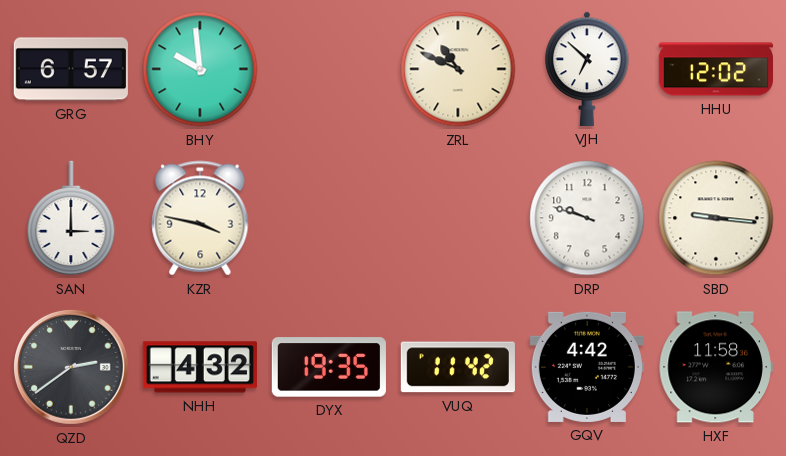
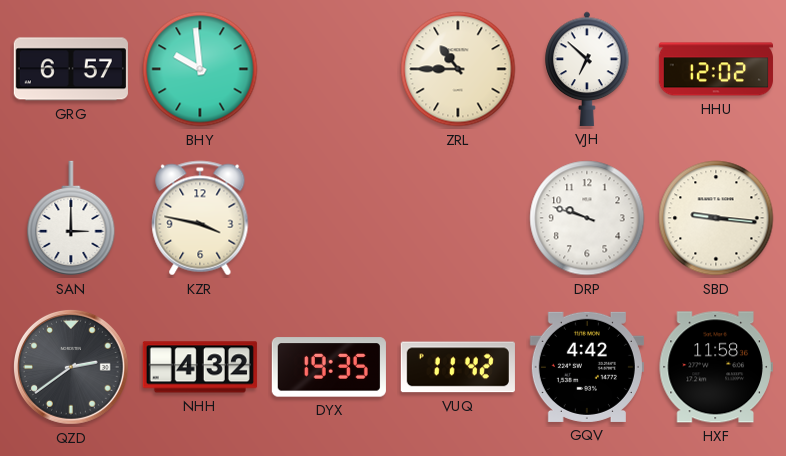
ZRL: 10:49 -> 10:45
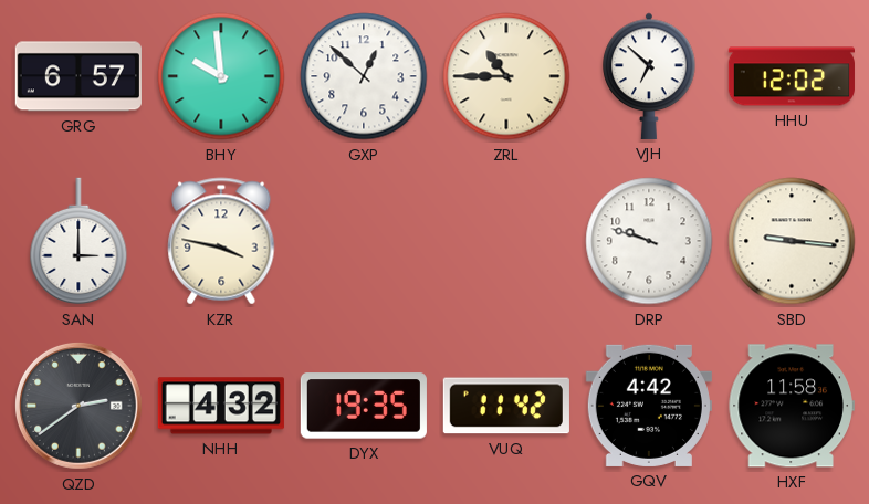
GXP: none -> 12:52
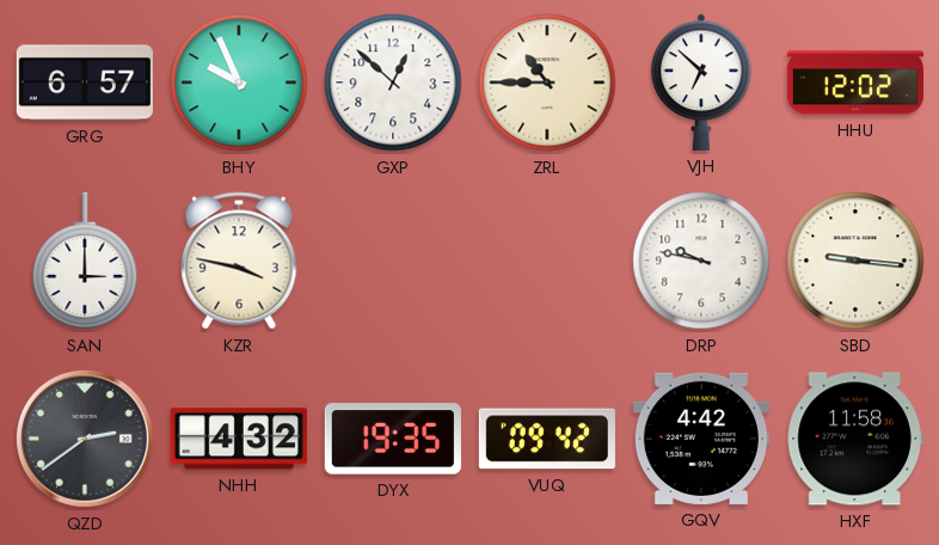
BHY: 9:59 -> 9:56
DRP: 9:48 -> 9:47
VUQ: 11:42 -> 09:42
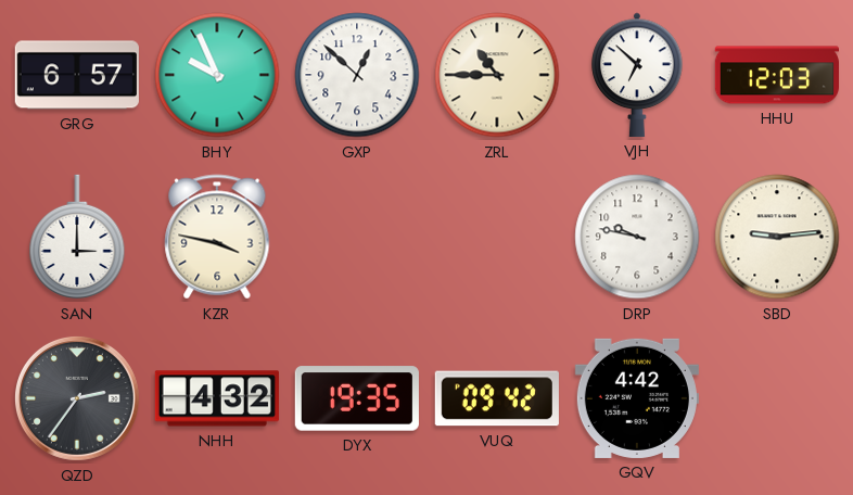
HHU: 12:02 -> 12:03
SBD: 9:16 -> 9:14
QZD: 2:39 -> 2:36
HXF: 11:58 -> none
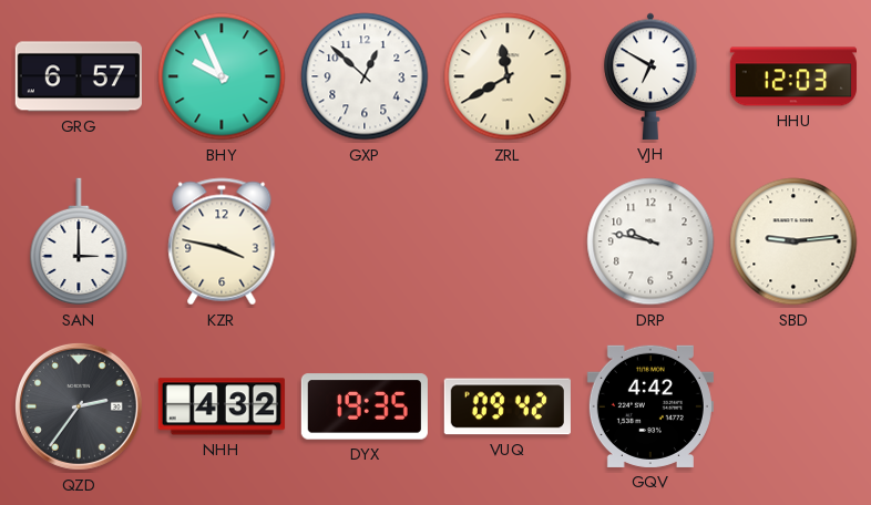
ZRL: 10:45 -> 11:40
VJH: 6:52 -> 6:50
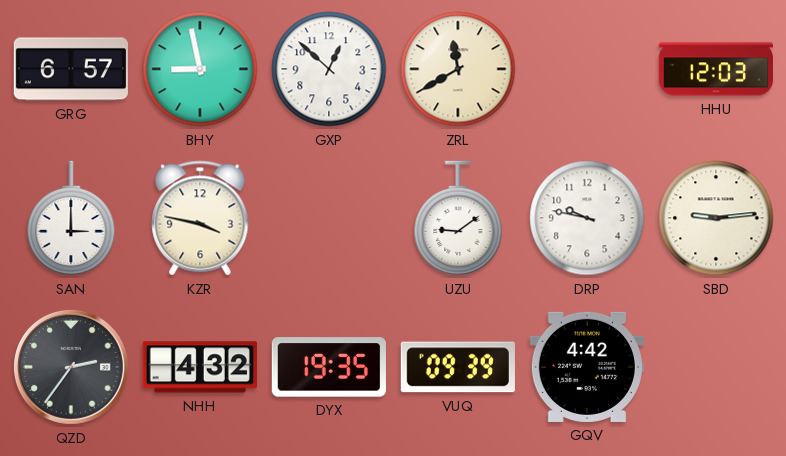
BHY: 9:56 -> 8:58
VJH: 6:50 -> none
UZU: none -> 9:09
VUQ: 09:42 -> 09:39
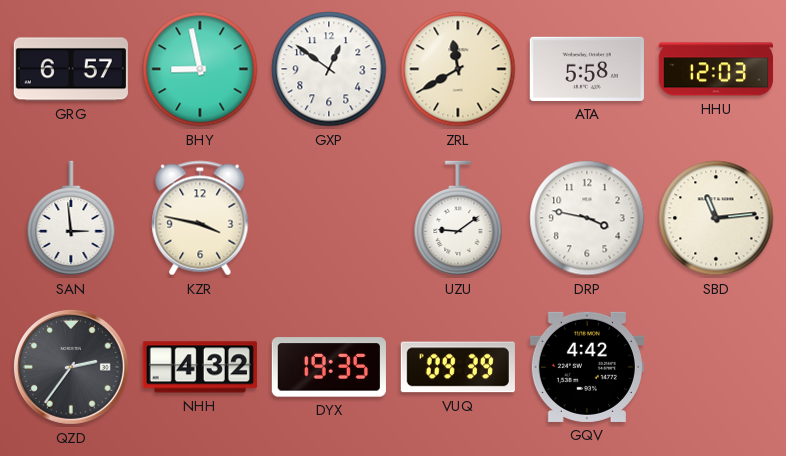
GXP: 12:52 -> 12:51
ATA: none -> 5:58
SAN: 3:00 -> 2:59
DRP: 9:47 -> 3:47
SBD: 9:14 -> 11:14
